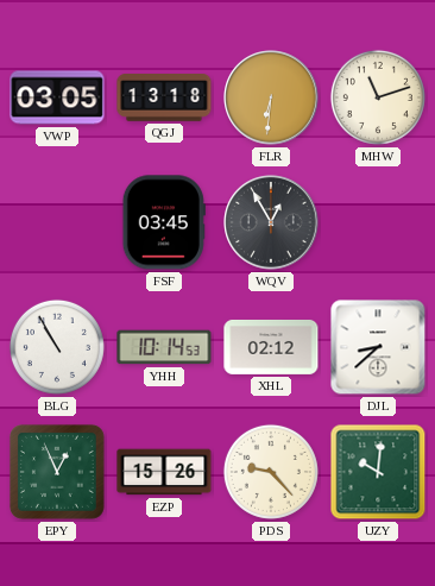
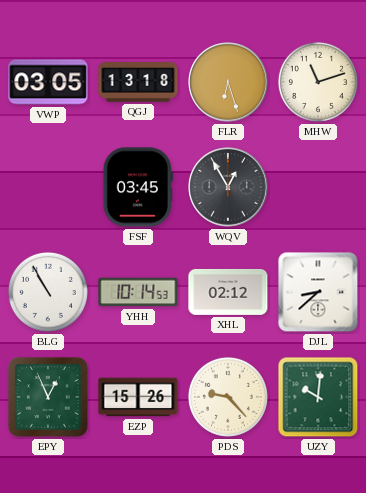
FLR: 6:31 -> 6:27
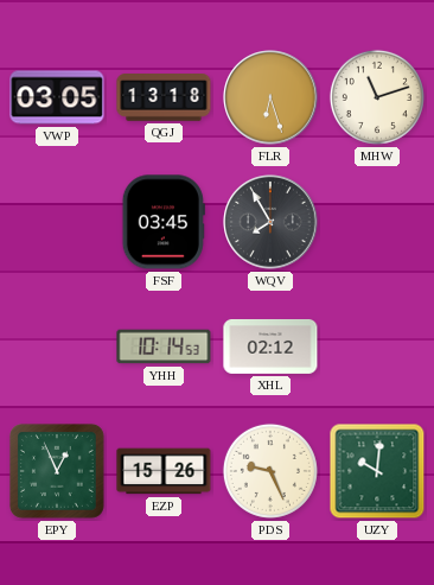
WQV: 12:55 -> 7:55
BLG: 10:55 -> none
DJL: 8:38 -> none
PDS: 9:23 -> 9:26
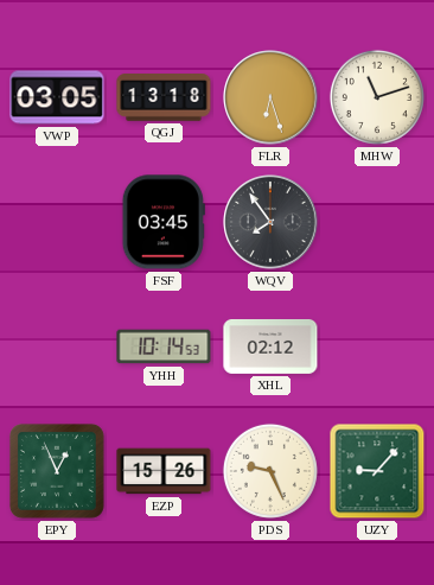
WQV: 7:55 -> 7:54
UZY: 10:01 -> 9:07
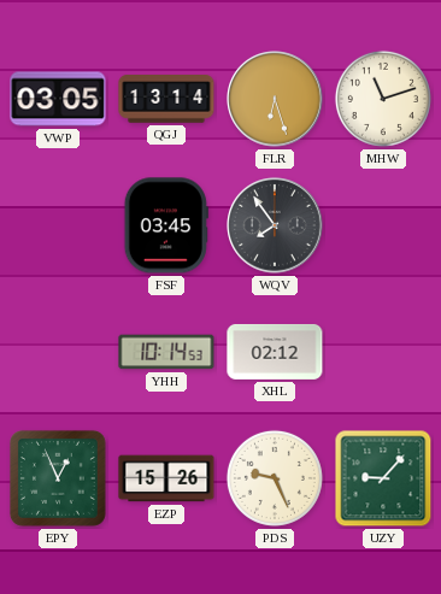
QGJ: 13:18 -> 13:14
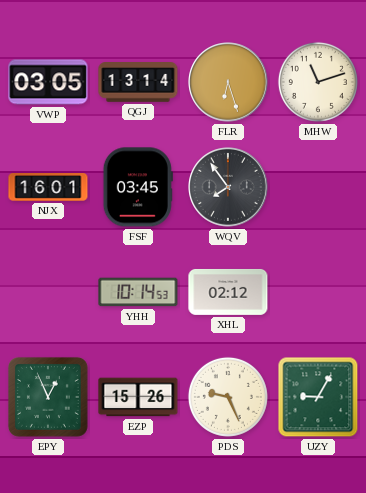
NJX: none -> 16:01
UZY: 9:07 -> 9:05
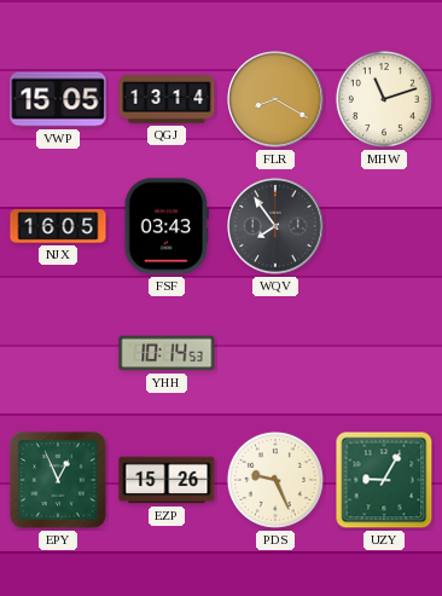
VWP: 03:05 -> 15:05
FLR: 6:27 -> 8:20
NJX: 16:01 -> 16:05
FSF: 03:45 -> 03:43
XHL: 02:12 -> none
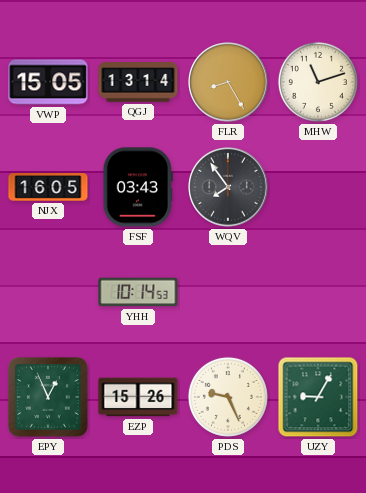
FLR: 8:20 -> 8:25
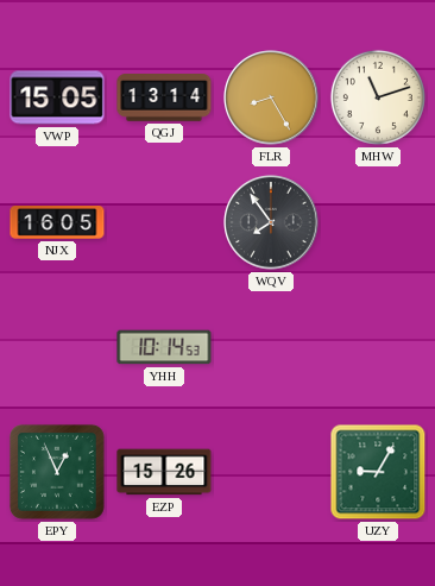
FSF: 03:43 -> none
PDS: 9:26 -> none
